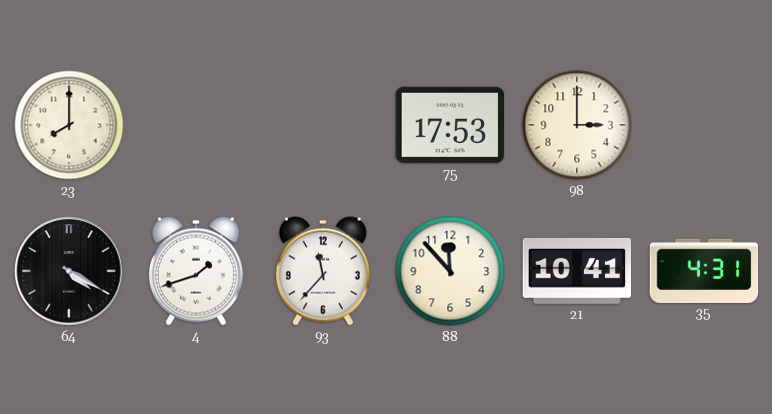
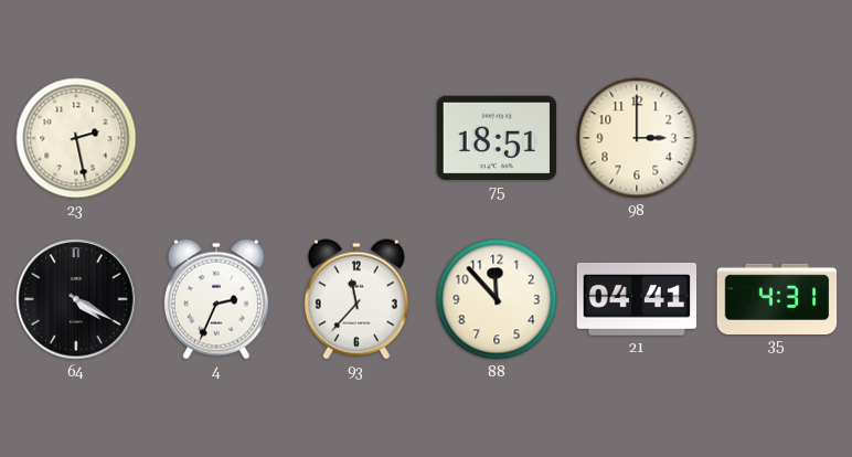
23: 8:00 -> 2:28
75: 17:53 -> 18:51
4: 1:42 -> 2:34
21: 10:41 -> 04:41
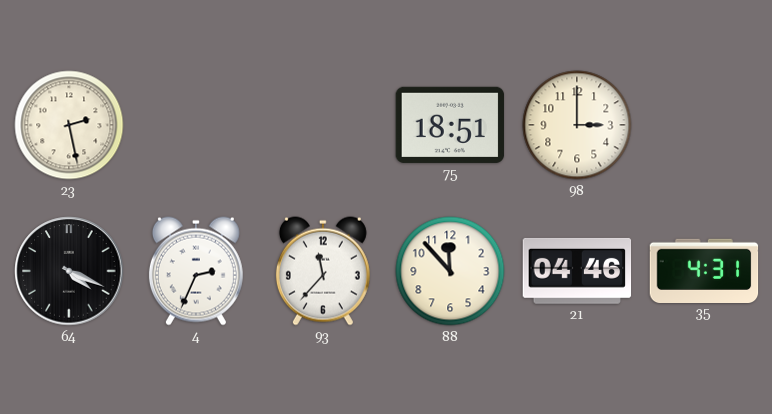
64: 4:20 -> 4:19
21: 04:41 -> 04:46
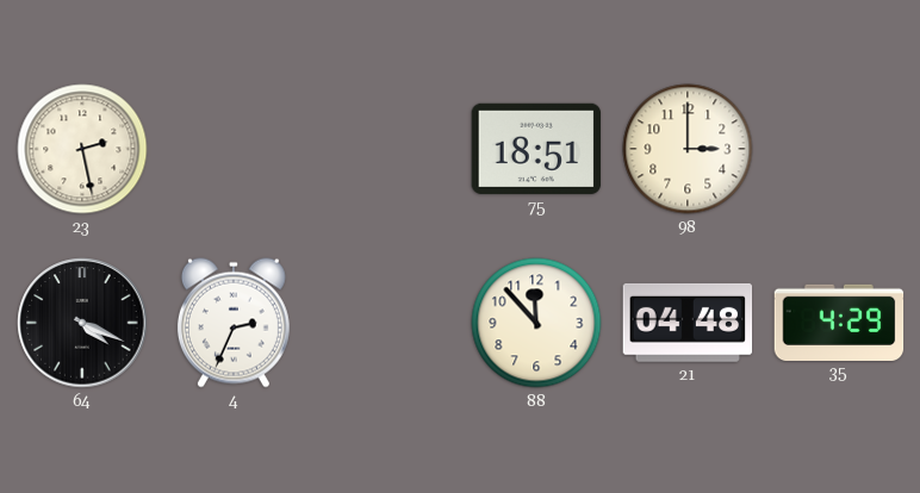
93: 11:37 -> none
21: 04:46 -> 04:48
35: 4:31 -> 4:29
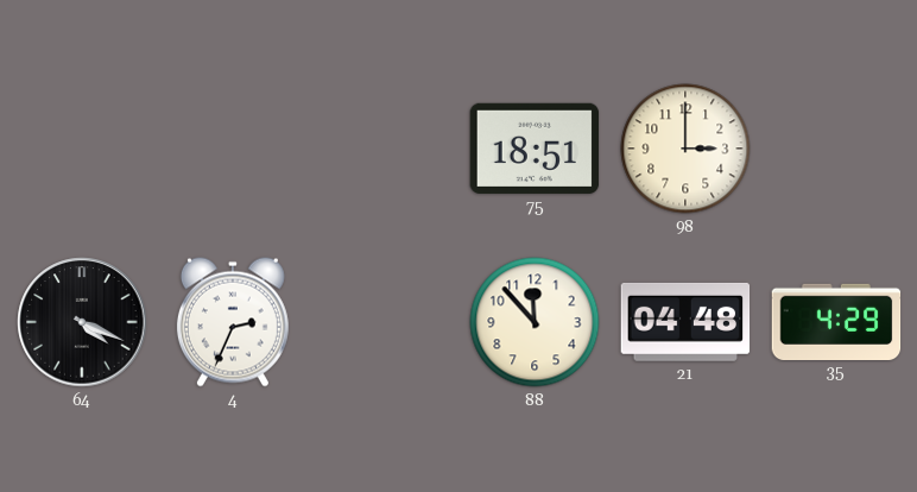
23: 2:28 -> none
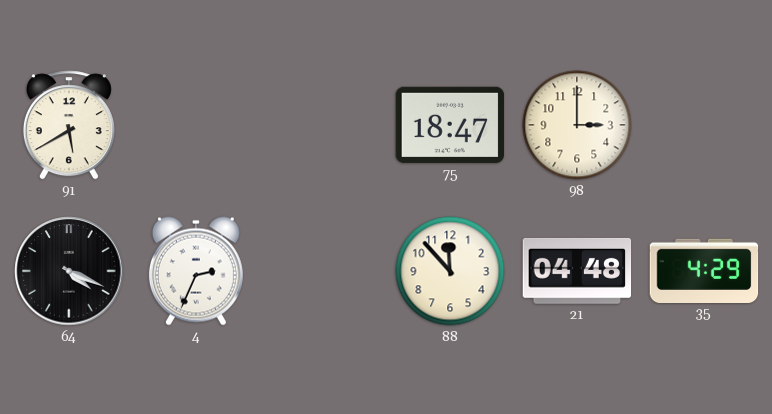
91: none -> 5:40
75: 18:51 -> 18:47
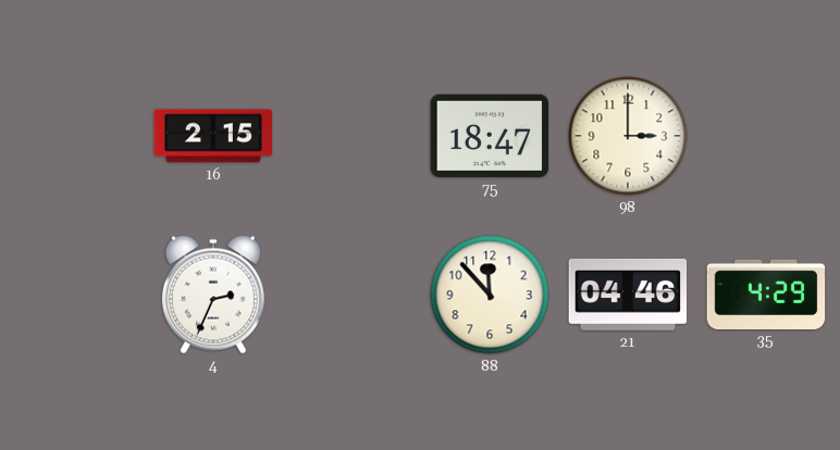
91: 5:40 -> none
16: none -> 2:15
64: 4:19 -> none
21: 04:48 -> 04:46
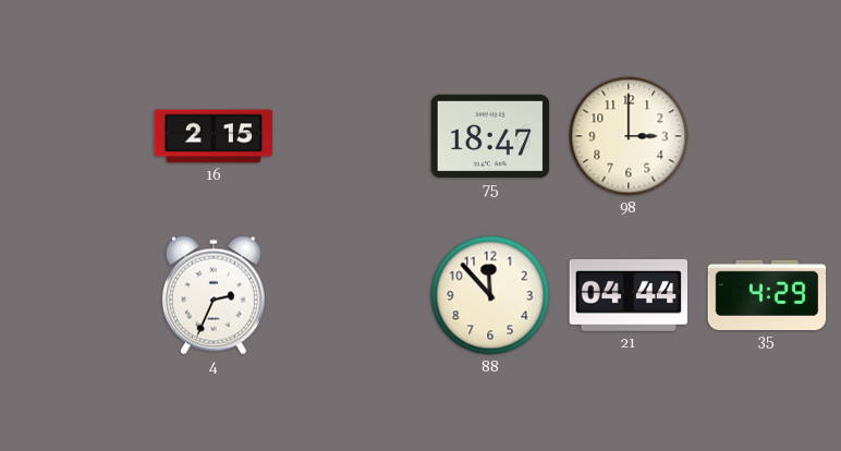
21: 04:46 -> 04:44
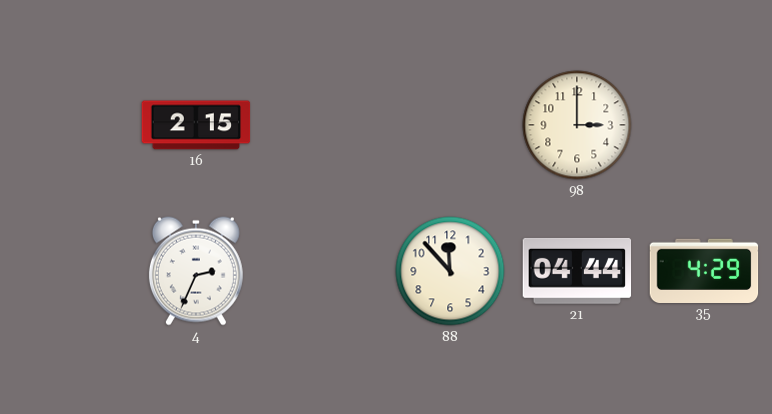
75: 18:47 -> none
